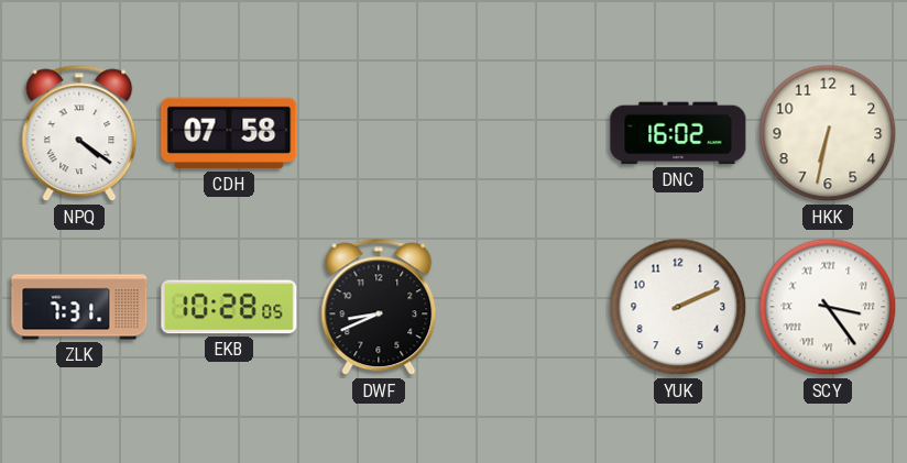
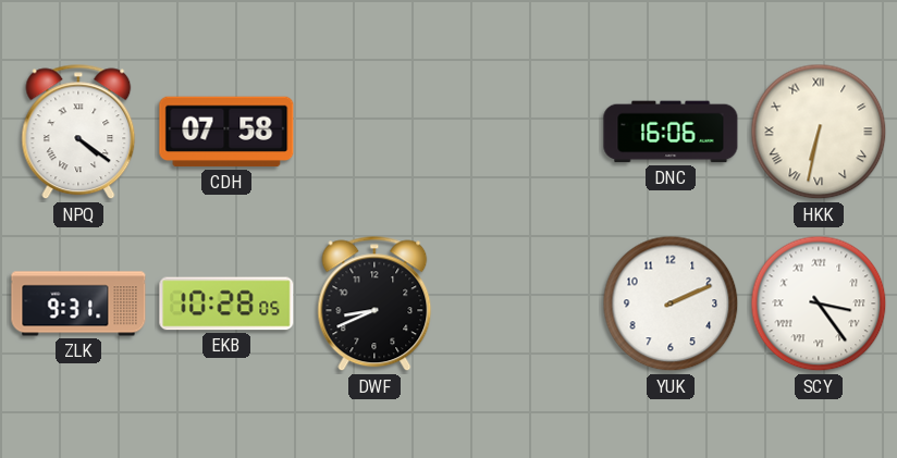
DNC: 16:02 -> 16:06
HKK numerals: Arabic -> Roman
ZLK: 7:31 -> 9:31
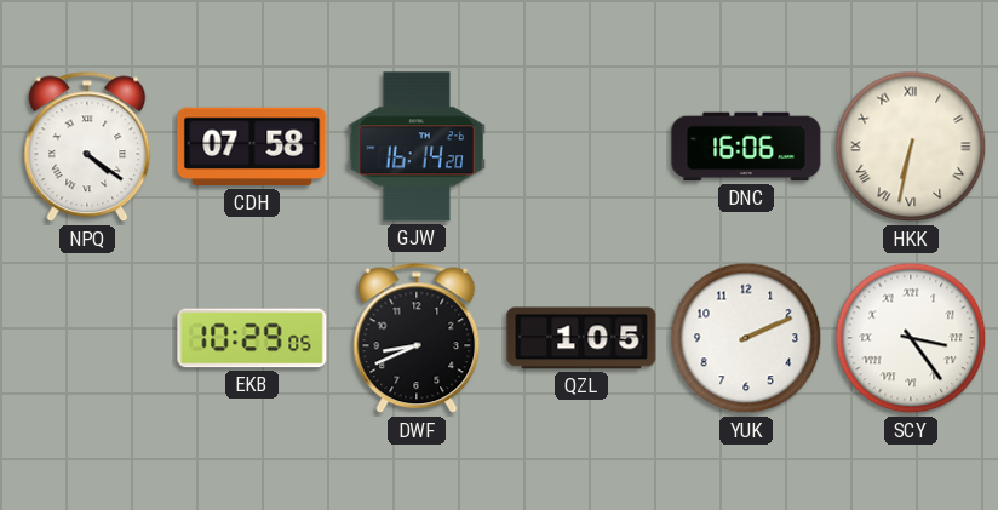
GJW: none -> 16:14
ZLK: 9:31 -> none
EKB: 10:28 -> 10:29
QZL: none -> 1:05
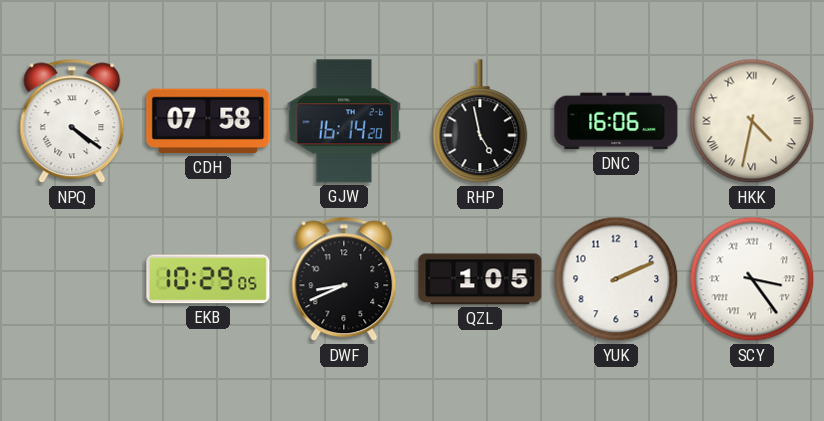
RHP: none -> 4:58
HKK: 6:32 -> 4:32
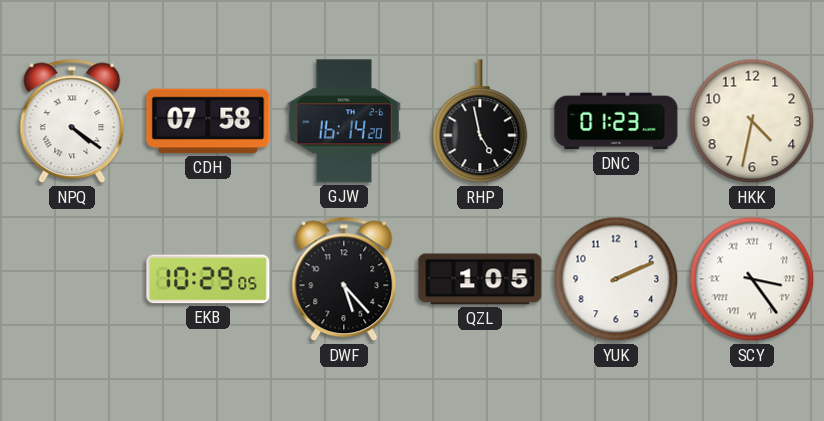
DNC: 16:06 -> 01:23
HKK numerals: Roman -> Arabic
DWF: 8:41 -> 5:23
